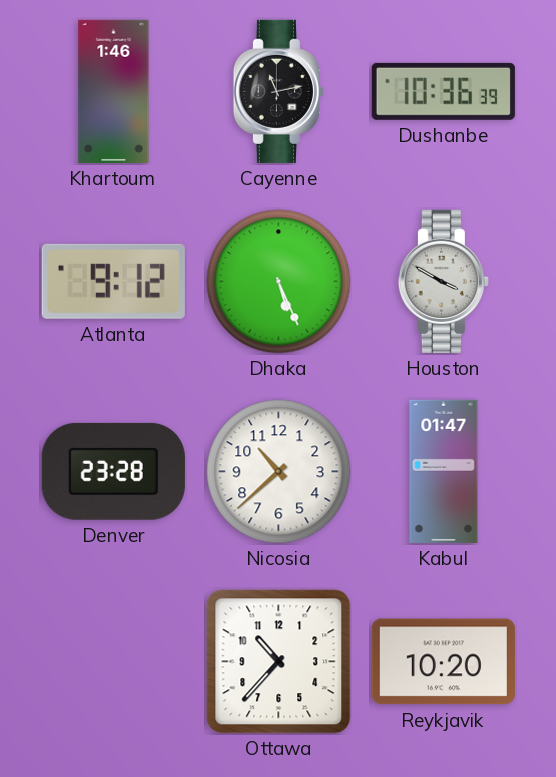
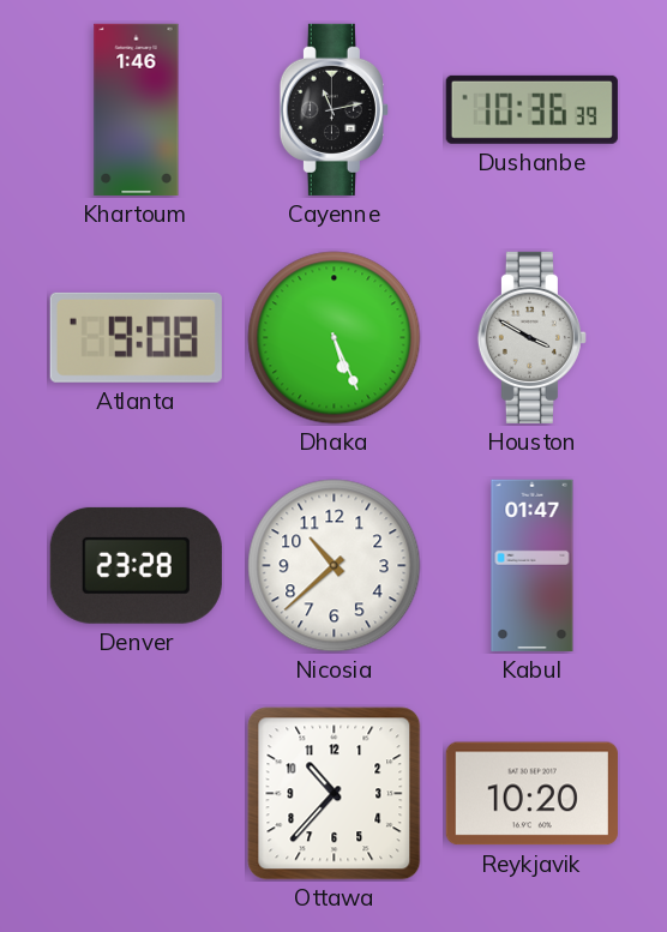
Atlanta: 9:12 -> 9:08
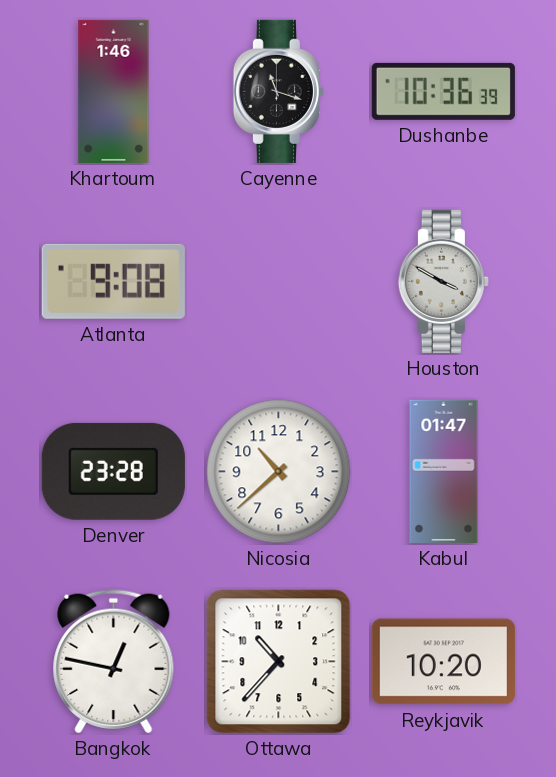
Cayenne: 11:13 -> 11:18
Dhaka: 5:26 -> none
Bangkok: none -> 12:47
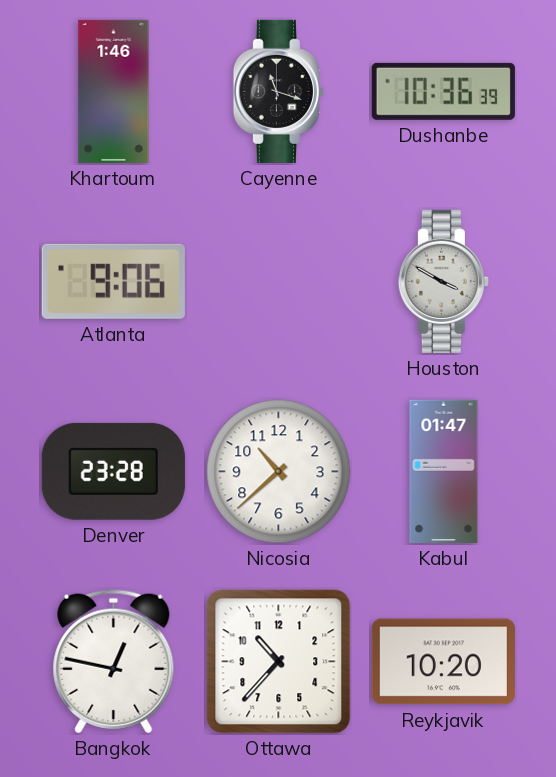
Atlanta: 9:08 -> 9:06
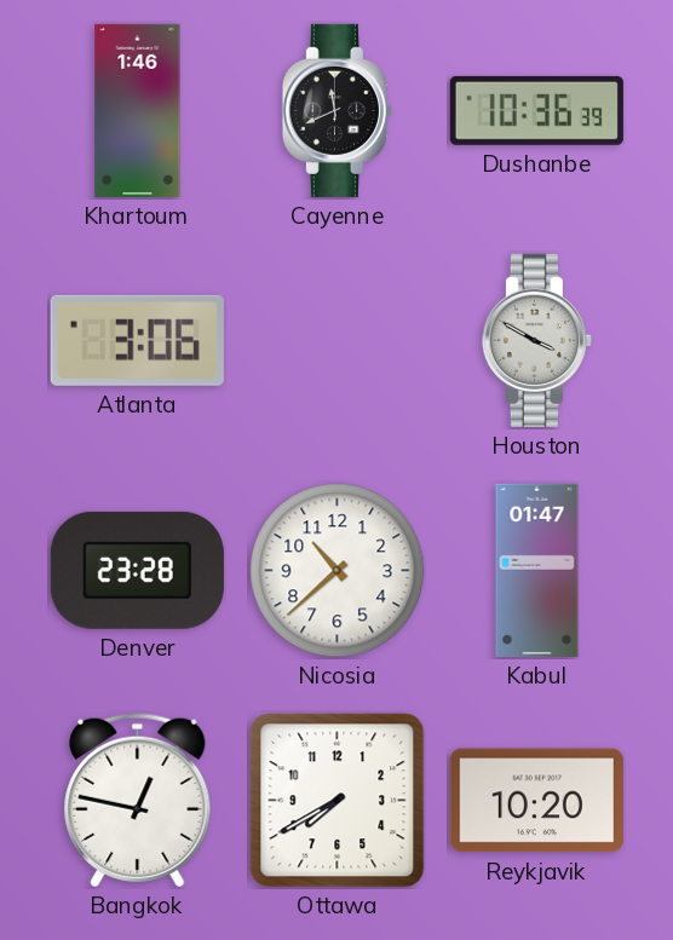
Cayenne: 11:18 -> 11:41
Atlanta: 9:06 -> 3:06
Ottawa: 10:37 -> 7:40
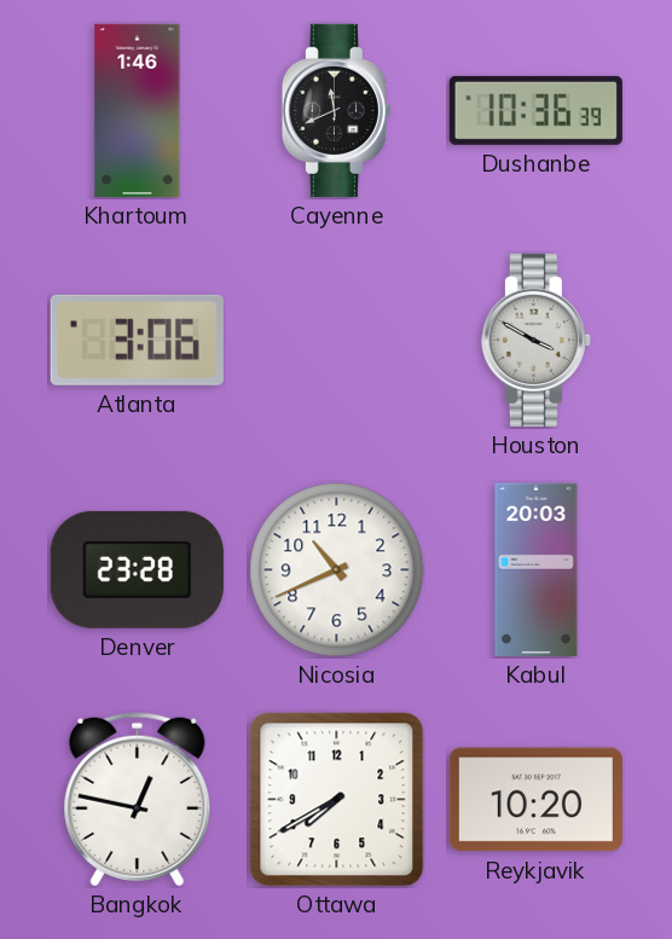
Nicosia: 10:38 -> 10:41
Kabul: 01:47 -> 20:03
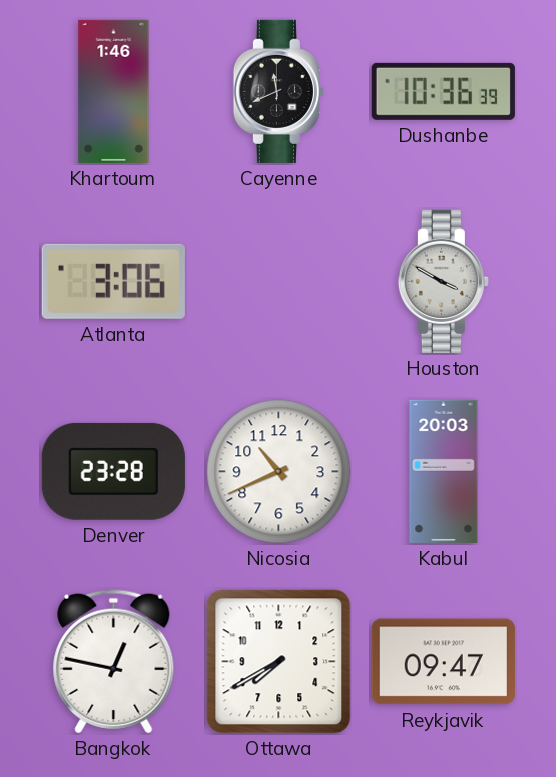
Reykjavik: 10:20 -> 09:47
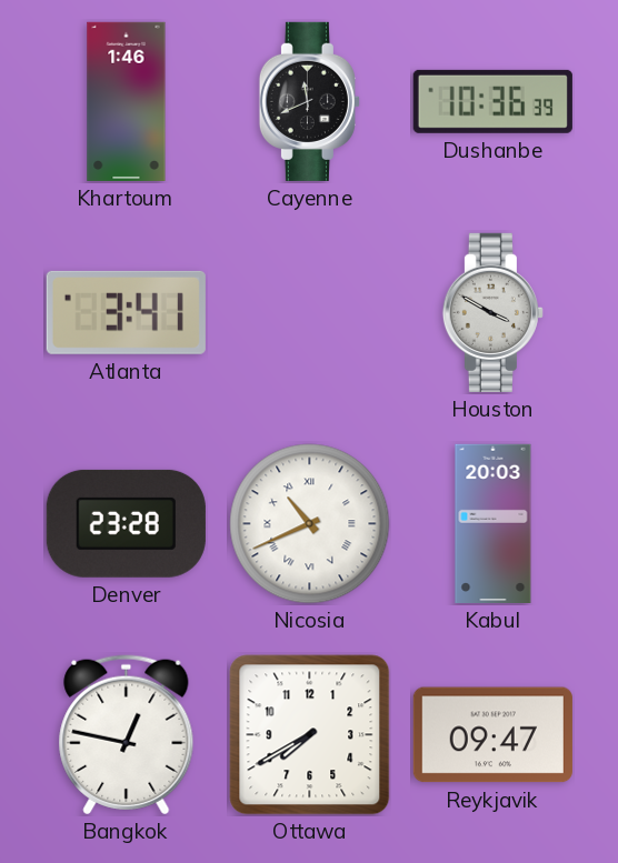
Atlanta: 3:06 -> 3:41
Nicosia numerals: Arabic -> Roman
